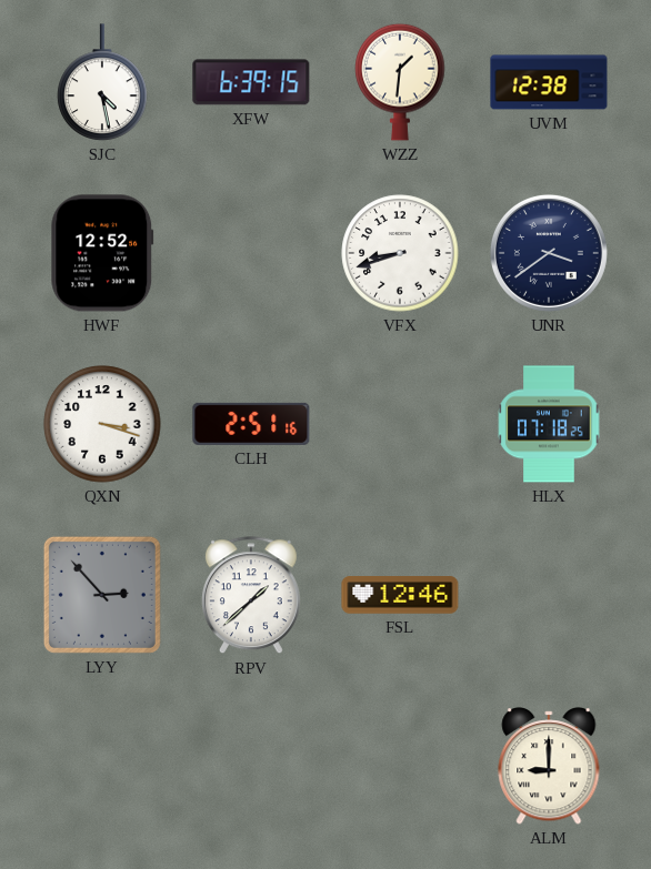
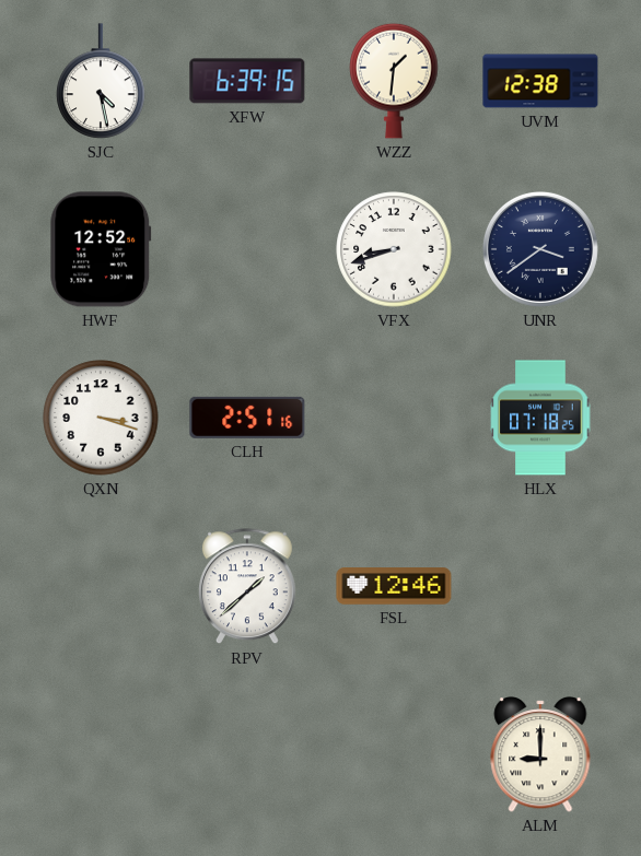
LYY: 2:53 -> none
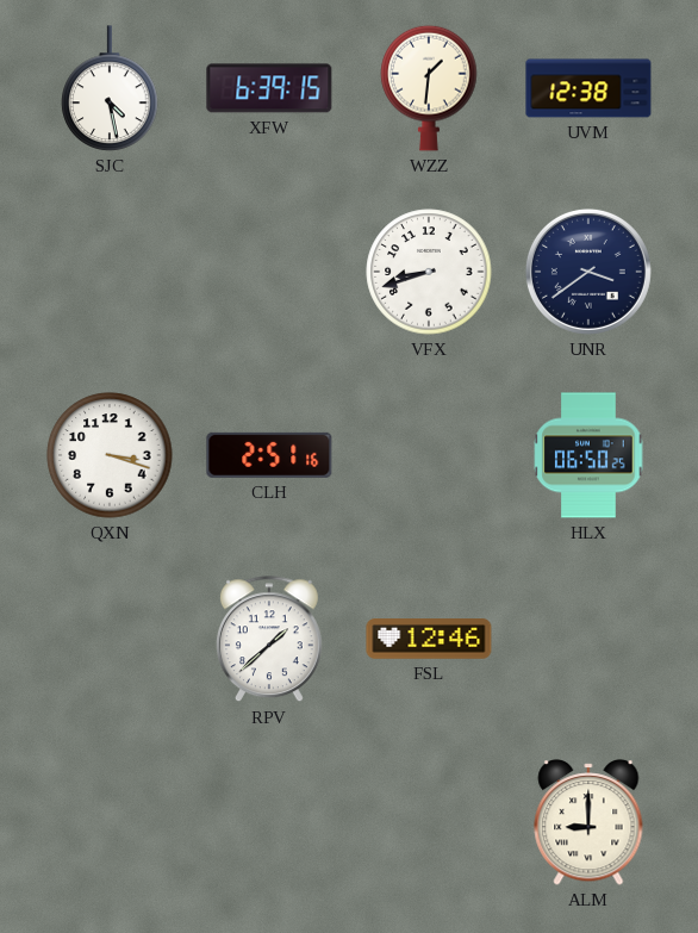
HWF: 12:52 -> none
HLX: 07:18 -> 06:50
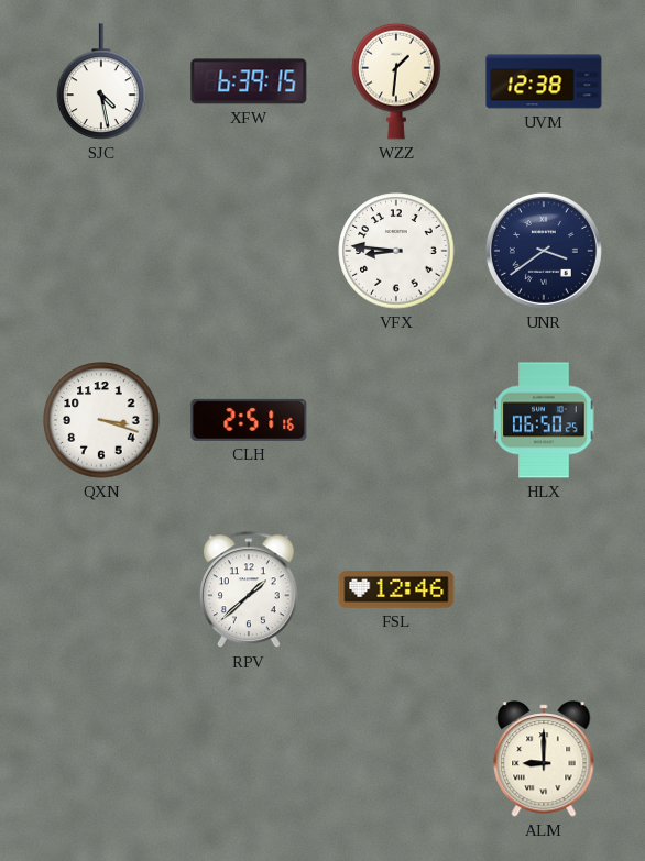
VFX: 8:42 -> 8:46
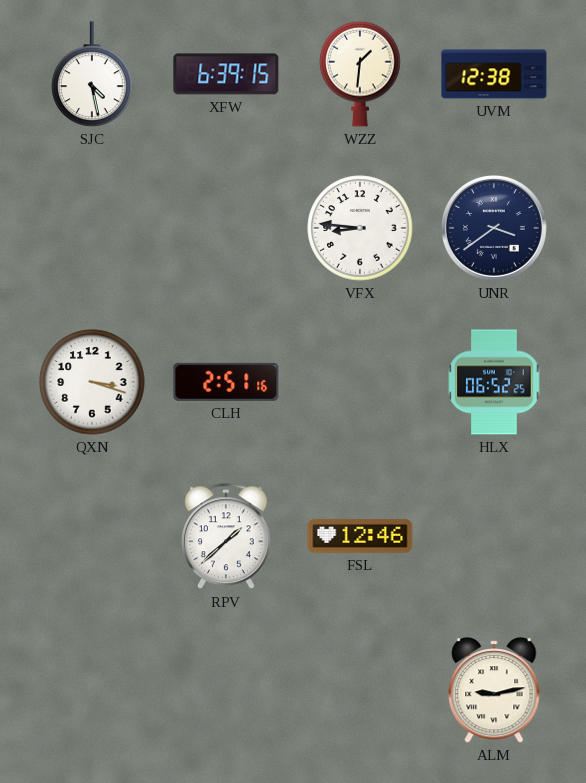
HLX: 06:50 -> 06:52
ALM: 9:00 -> 9:13
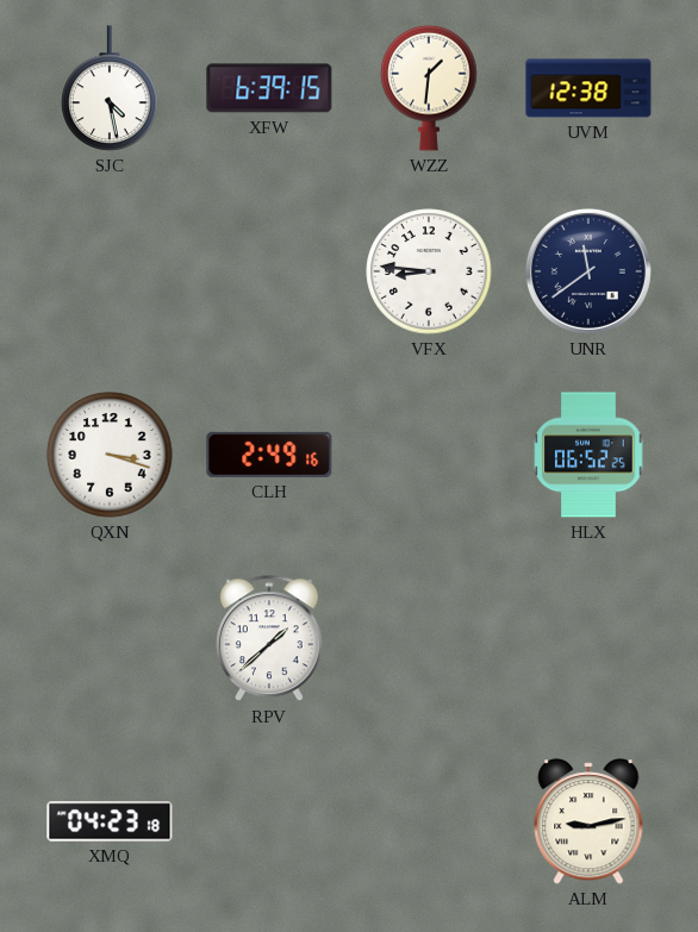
UNR: 3:39 -> 11:39
CLH: 2:51 -> 2:49
FSL: 12:46 -> none
XMQ: none -> 04:23
